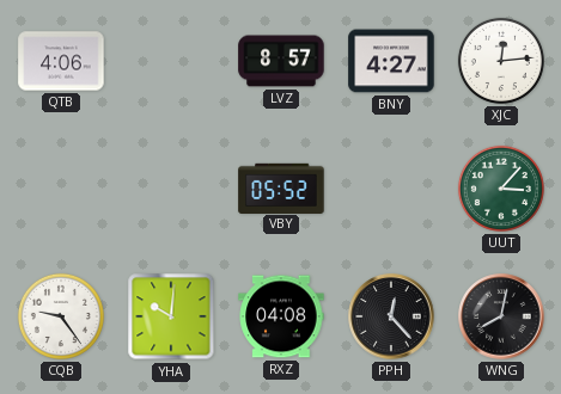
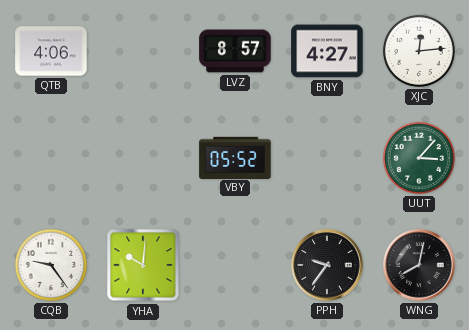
RXZ: 04:08 -> none
PPH: 12:23 -> 9:36
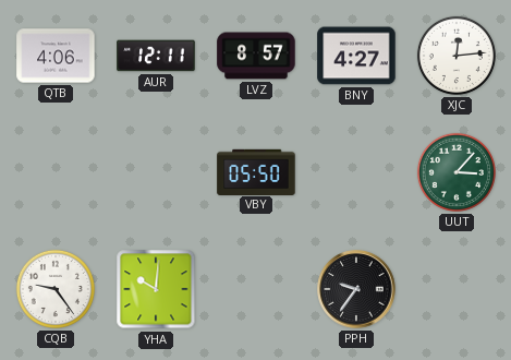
AUR: none -> 12:11
VBY: 05:52 -> 05:50
WNG: 8:02 -> none
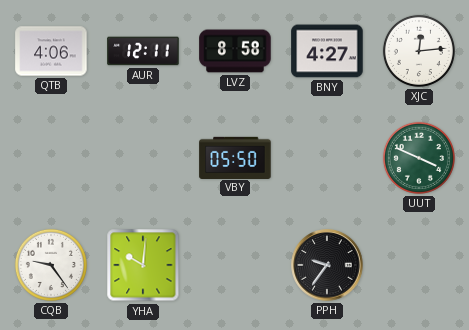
LVZ: 8:57 -> 8:58
UUT: 3:07 -> 3:49
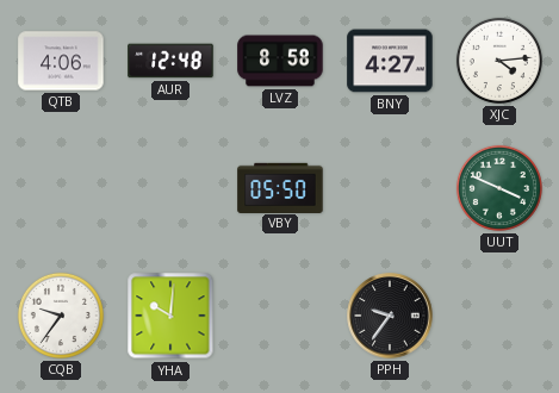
AUR: 12:11 -> 12:48
XJC: 12:14 -> 4:14
CQB: 9:24 -> 9:36
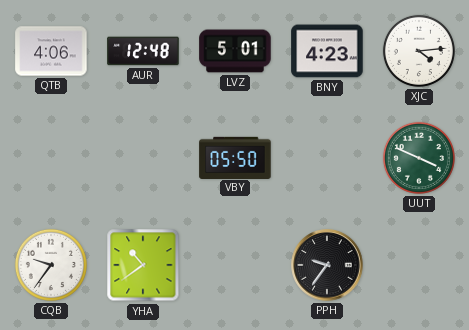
LVZ: 8:58 -> 5:01
BNY: 4:27 -> 4:23
YHA: 10:01 -> 10:39
